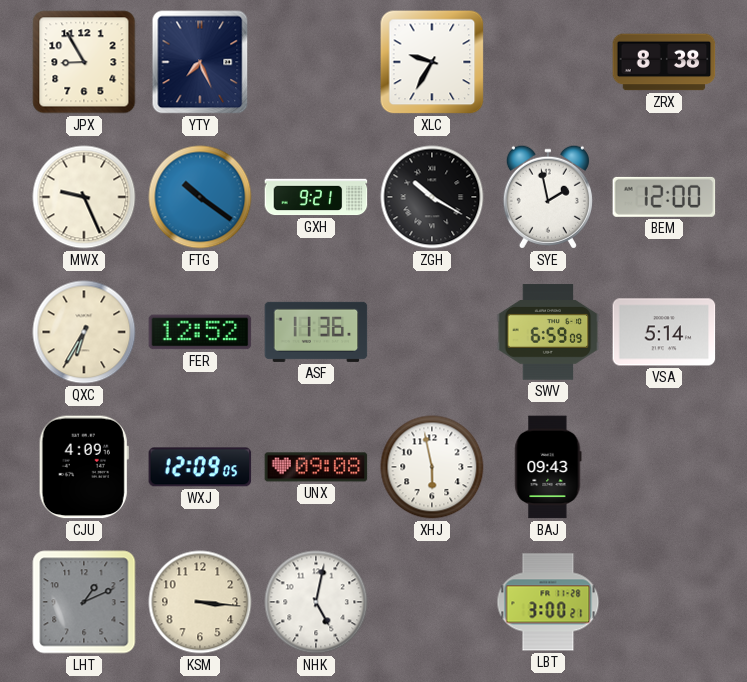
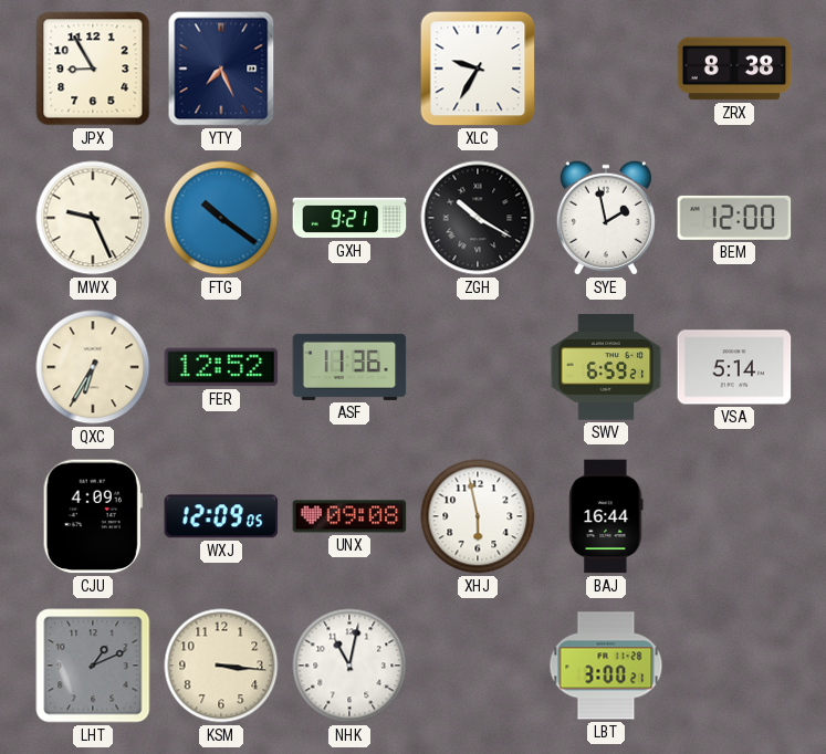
SWV: 6:59:09 -> 6:59:21
BAJ: 09:43 -> 16:44
NHK: 5:02 -> 11:02
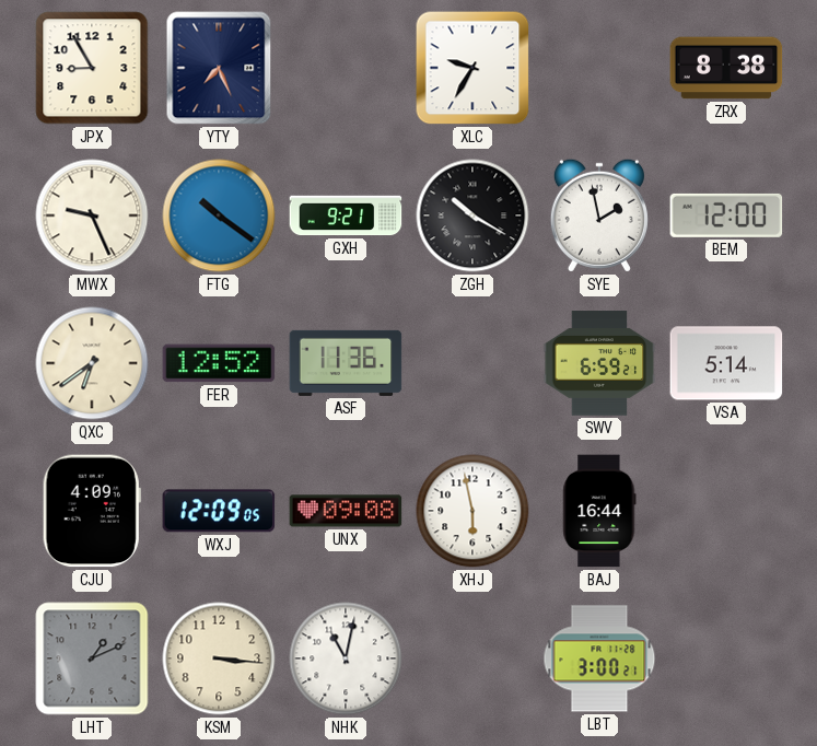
QXC: 6:35 -> 6:39
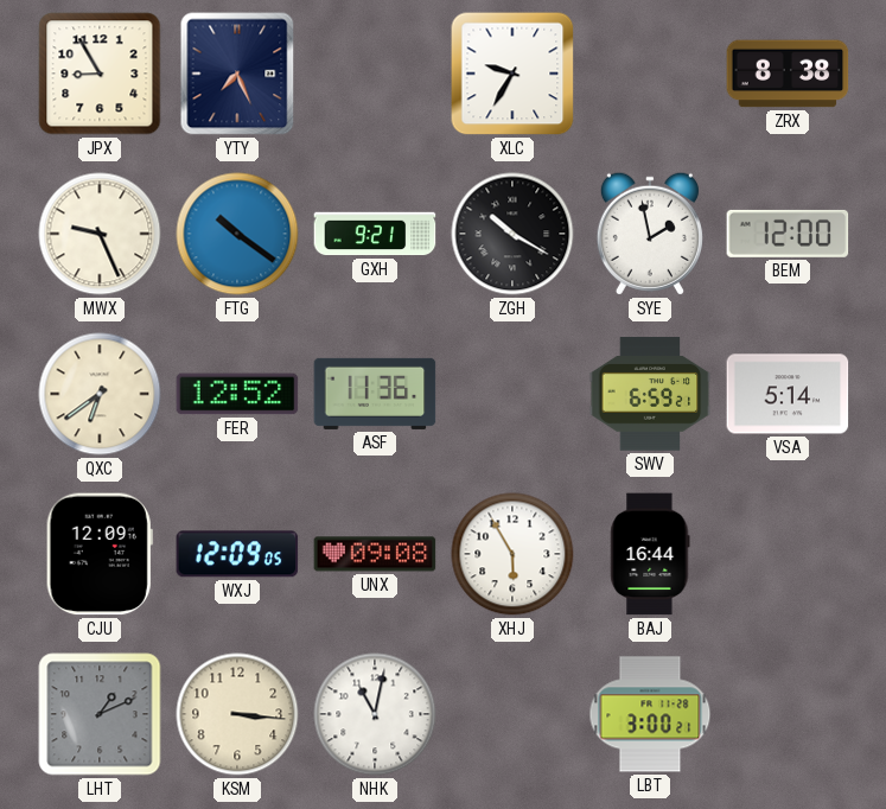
CJU: 4:09 -> 12:09
XHJ: 5:58 -> 5:55
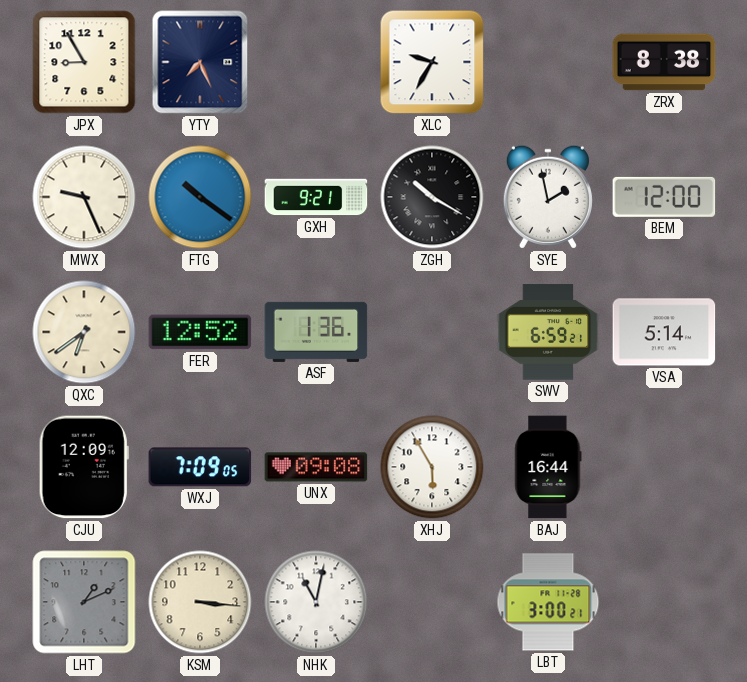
ASF: 11:36 -> 1:36
WXJ: 12:09 -> 7:09
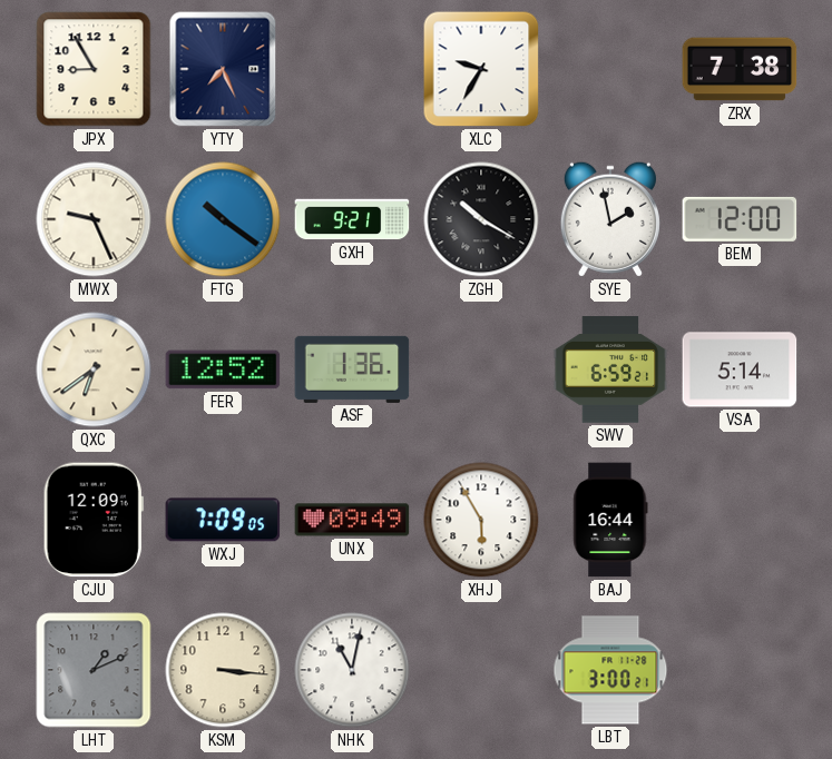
ZRX: 8:38 -> 7:38
UNX: 09:08 -> 09:49
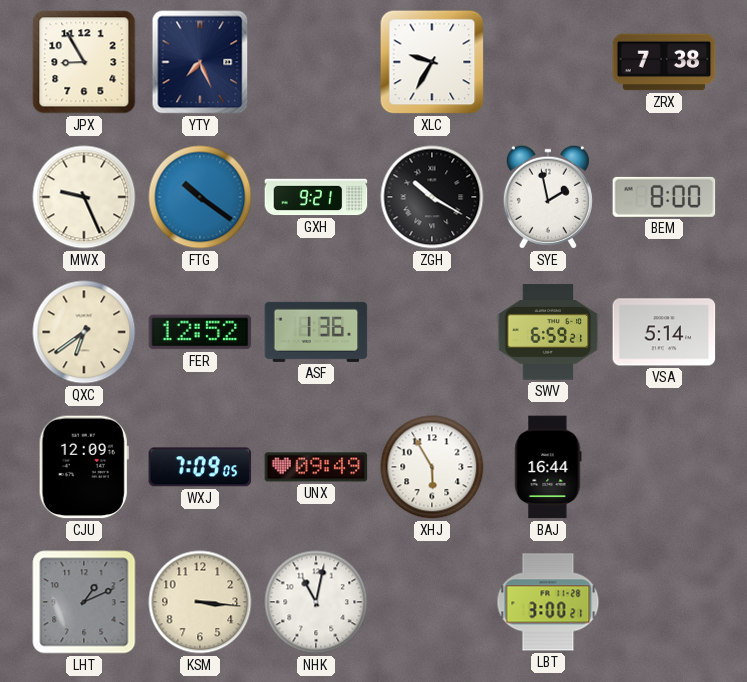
BEM: 12:00 -> 8:00
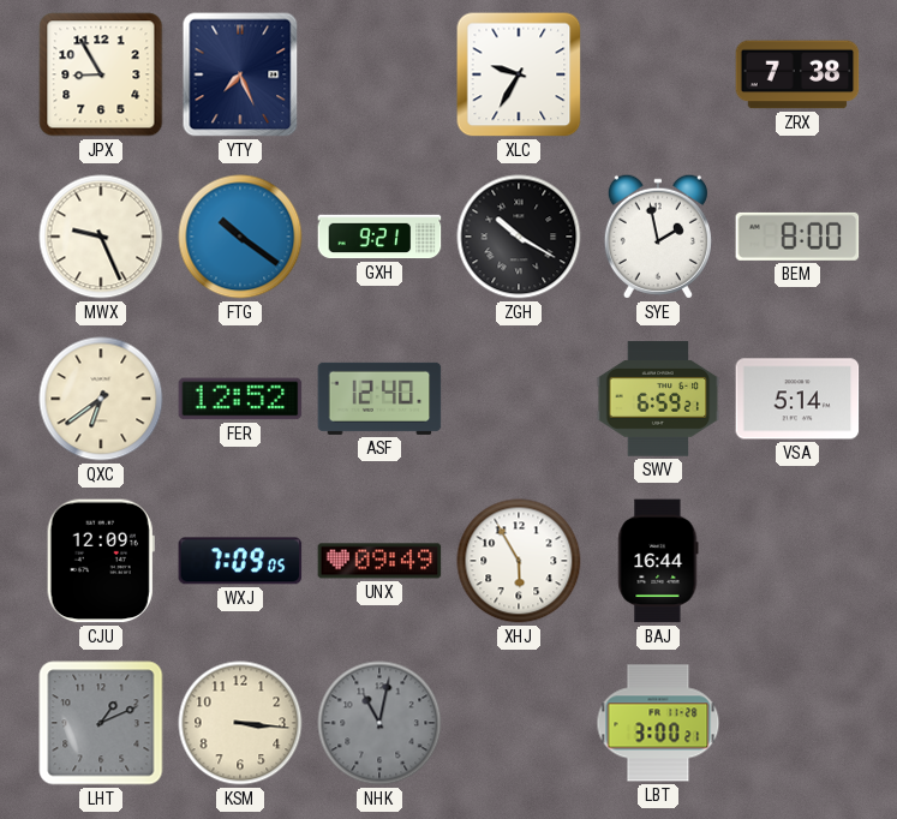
ASF: 1:36 -> 12:40
NHK dial: white -> grey
